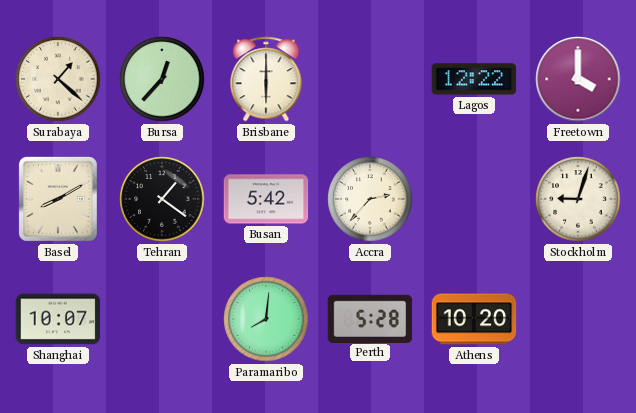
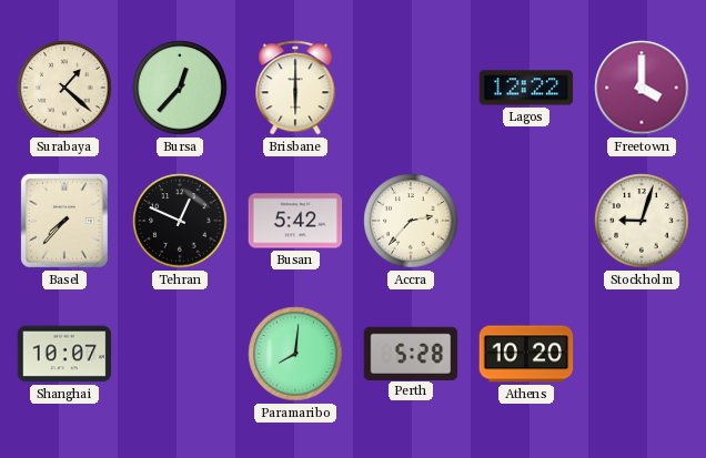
Basel: 8:10 -> 7:37
Tehran: 1:21 -> 12:49
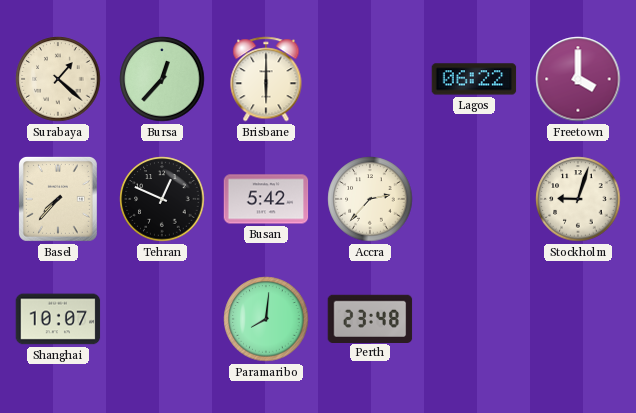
Lagos: 12:22 -> 06:22
Perth: 5:28 -> 23:48
Athens: 10:20 -> none
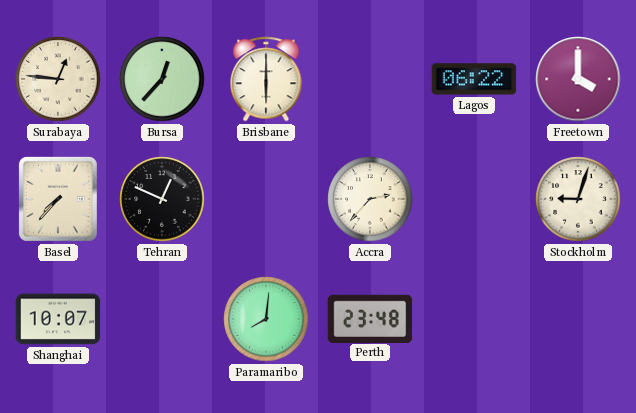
Surabaya: 1:22 -> 12:46
Busan: 5:42 -> none
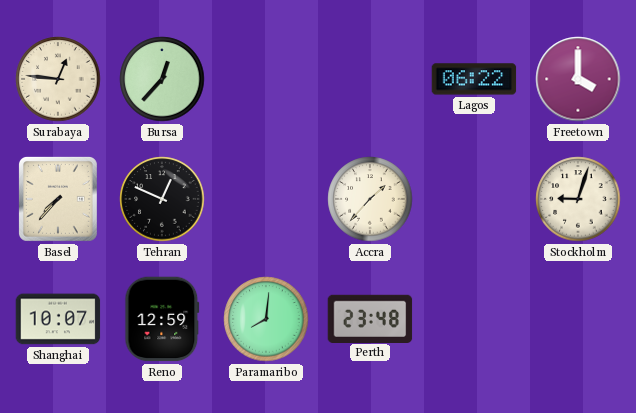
Brisbane: 6:00 -> none
Accra: 2:37 -> 1:37
Reno: none -> 12:59
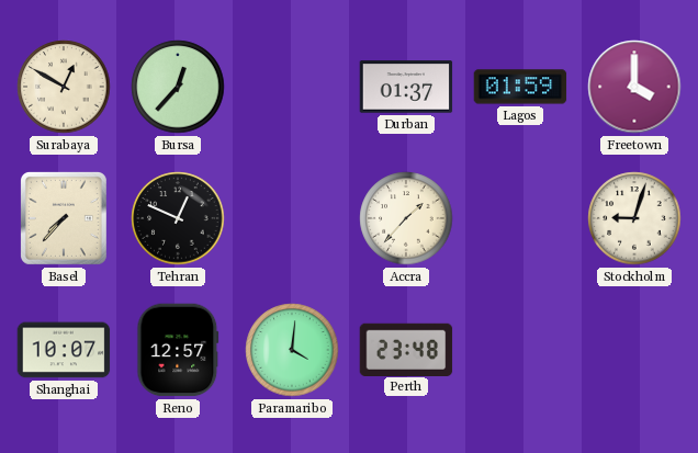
Surabaya: 12:46 -> 12:50
Durban: none -> 01:37
Lagos: 06:22 -> 01:59
Reno: 12:59 -> 12:57
Paramaribo: 8:01 -> 4:01
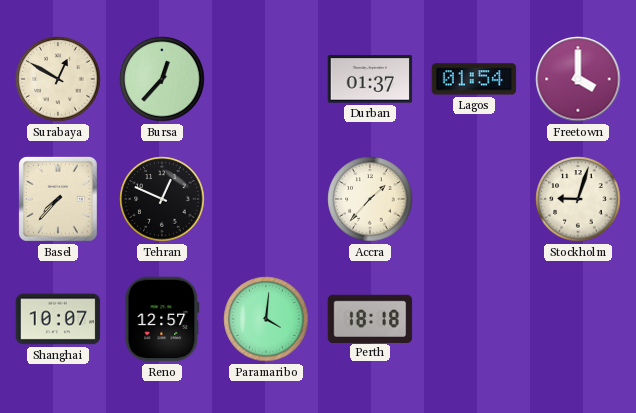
Lagos: 01:59 -> 01:54
Perth: 23:48 -> 18:18
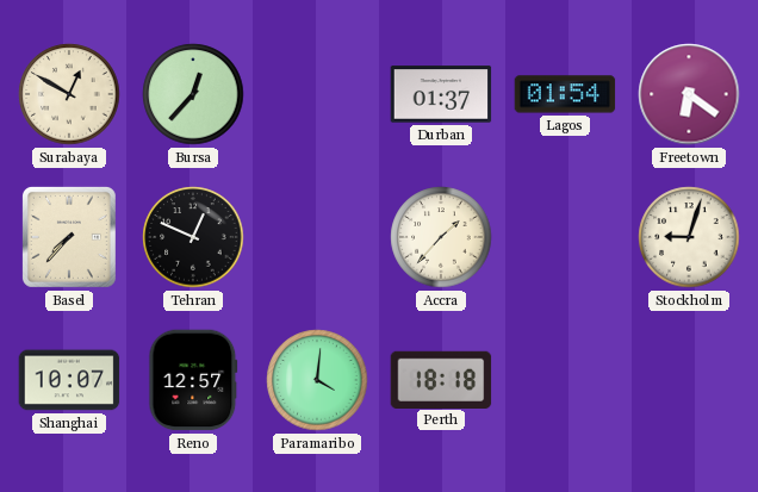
Freetown: 4:00 -> 6:21
